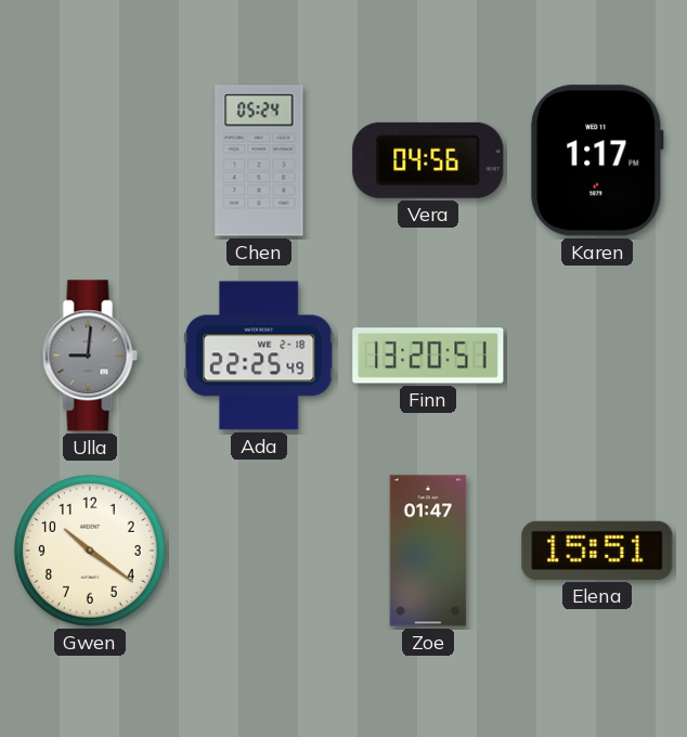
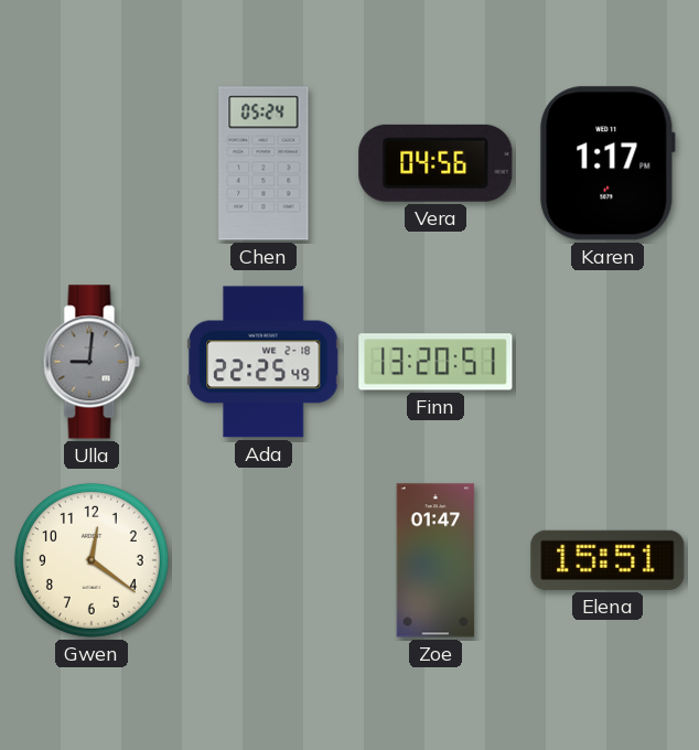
Gwen: 10:21 -> 12:21
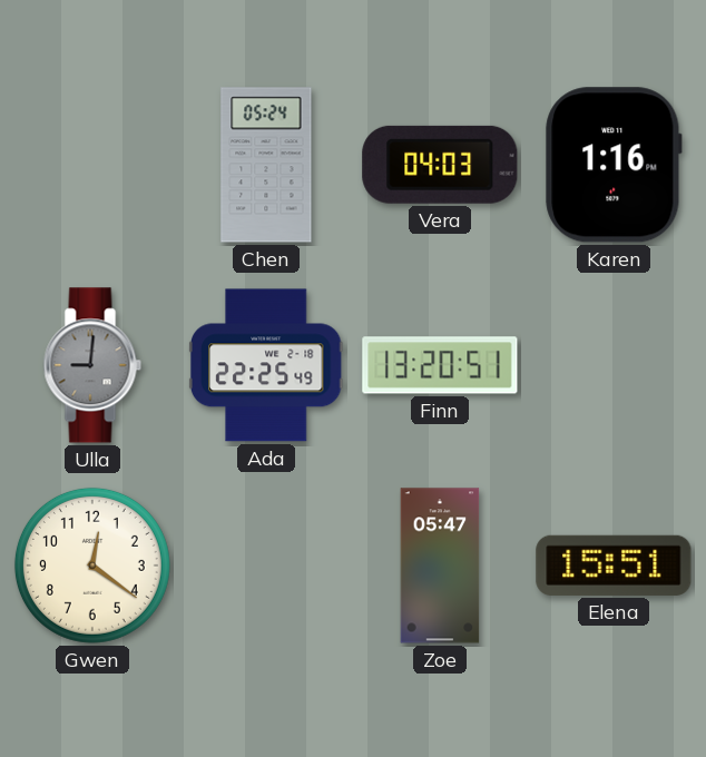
Vera: 04:56 -> 04:03
Karen: 1:17 -> 1:16
Zoe: 01:47 -> 05:47
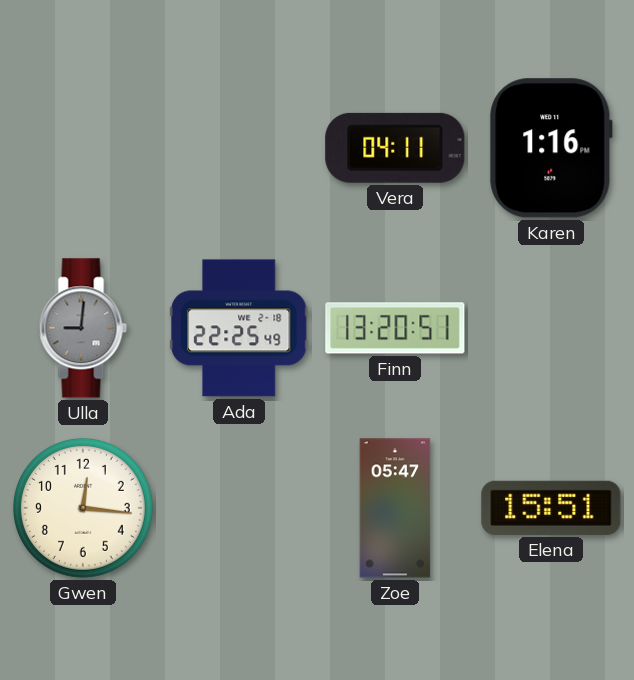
Chen: 05:24 -> none
Vera: 04:03 -> 04:11
Gwen: 12:21 -> 12:16
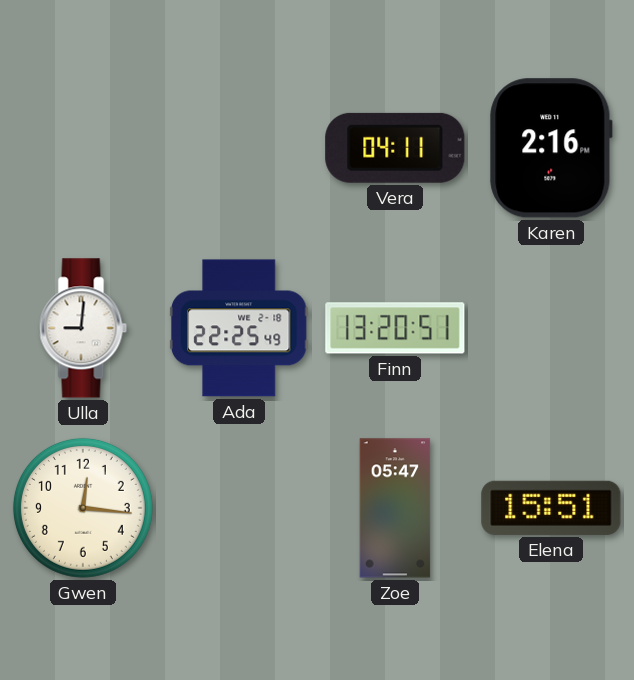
Karen: 1:16 -> 2:16
Ulla dial: grey -> white
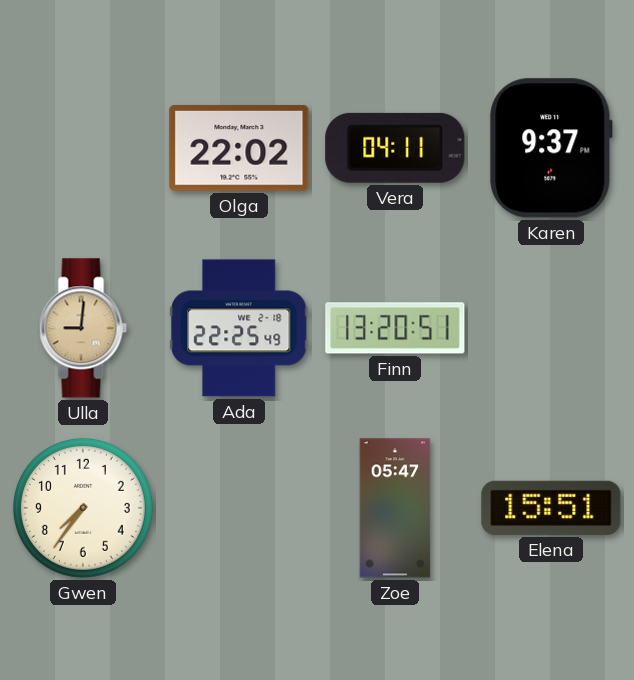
Olga: none -> 22:02
Karen: 2:16 -> 9:37
Ulla dial: white -> champagne
Gwen: 12:16 -> 7:36
